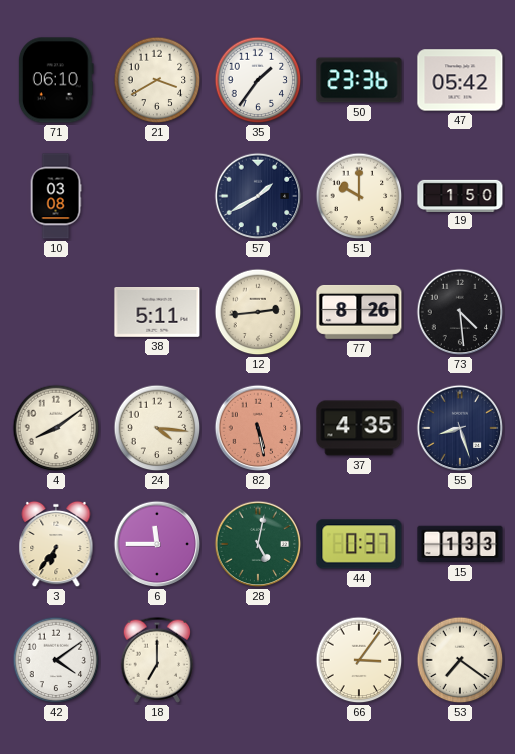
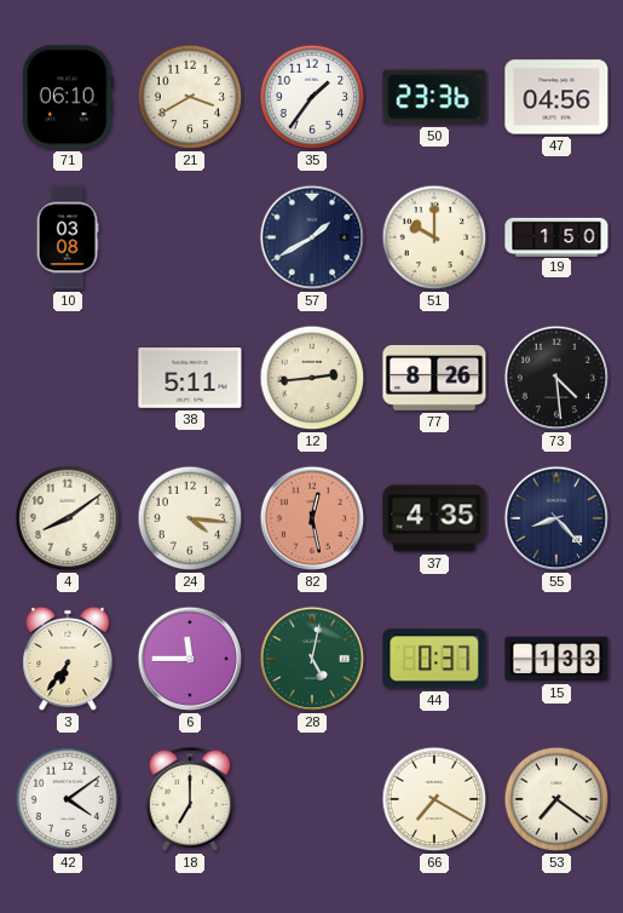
47: 05:42 -> 04:56
82: 5:28 -> 12:28
55: 8:27 -> 8:23
66: 3:06 -> 7:20
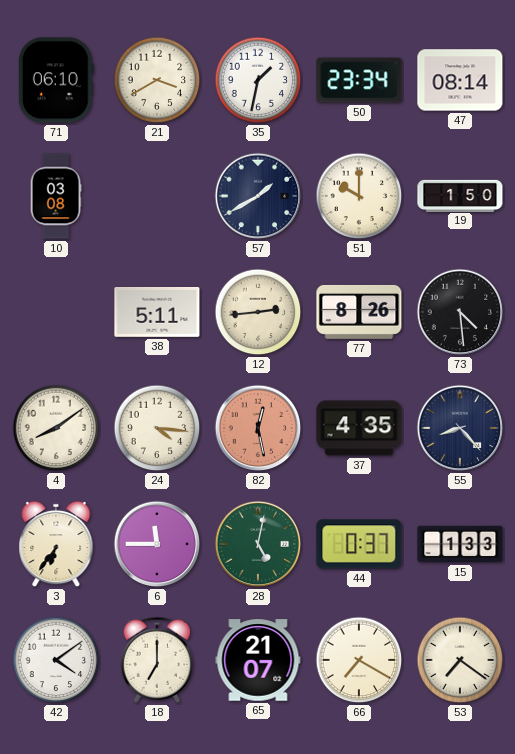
35: 1:36 -> 1:32
50: 23:36 -> 23:34
47: 04:56 -> 08:14
65: none -> 21:07
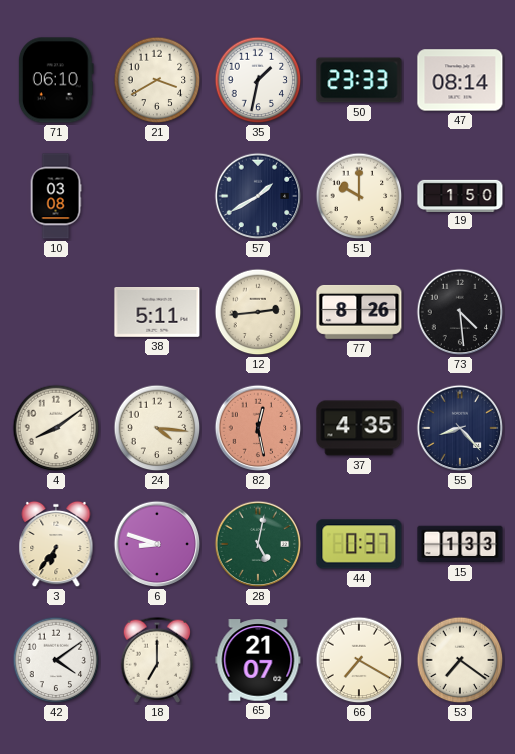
50: 23:34 -> 23:33
6: 11:45 -> 8:48
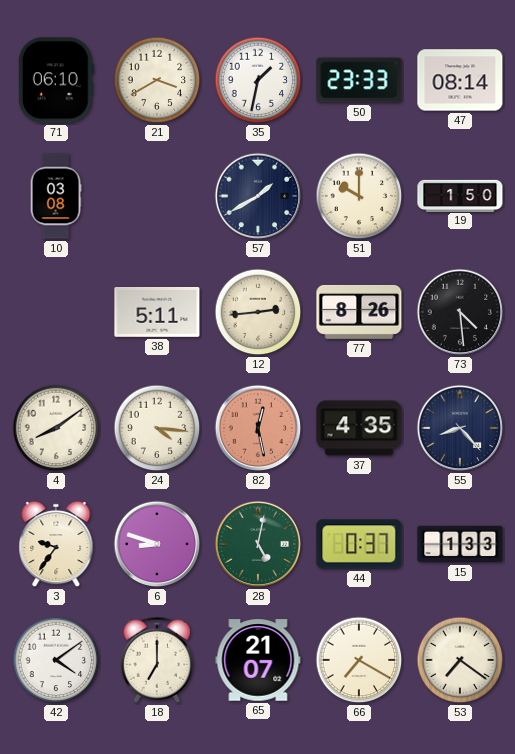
3: 6:36 -> 9:36
